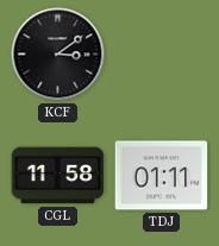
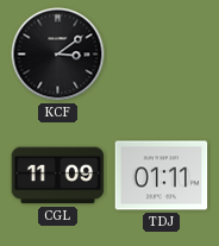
CGL: 11:58 -> 11:09
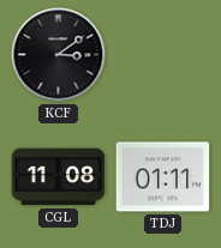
CGL: 11:09 -> 11:08
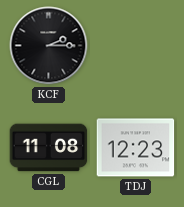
KCF: 3:09 -> 2:15
TDJ: 01:11 -> 12:23
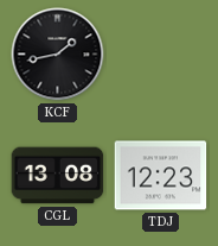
KCF: 2:15 -> 1:43
CGL: 11:08 -> 13:08
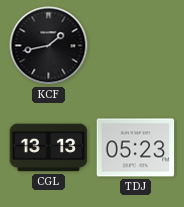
CGL: 13:08 -> 13:13
TDJ: 12:23 -> 05:23
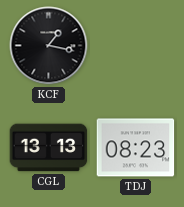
KCF: 1:43 -> 1:17
TDJ: 05:23 -> 08:23
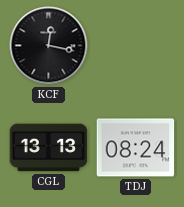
KCF: 1:17 -> 12:17
TDJ: 08:23 -> 08:24
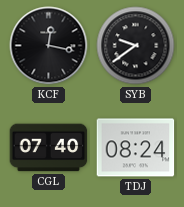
SYB: none -> 9:39
CGL: 13:13 -> 07:40
